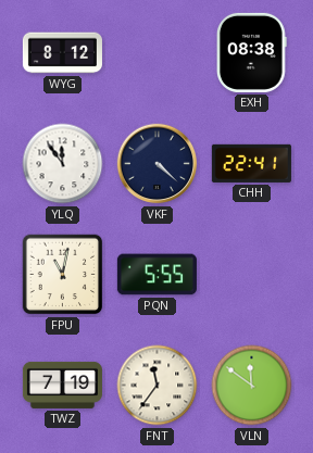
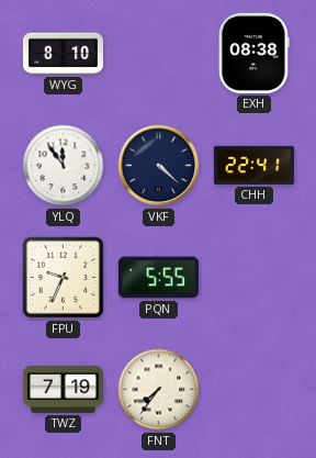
WYG: 8:12 -> 8:10
FPU: 11:02 -> 9:34
FNT: 11:36 -> 7:36
VLN: 11:51 -> none
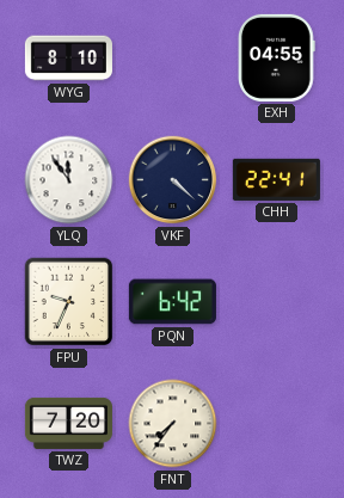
EXH: 08:38 -> 04:55
PQN: 5:55 -> 6:42
TWZ: 7:19 -> 7:20
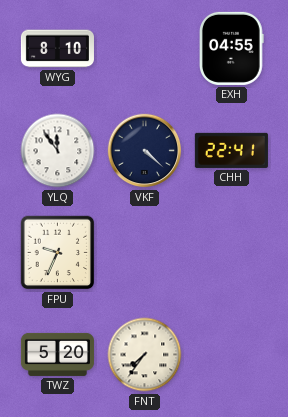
PQN: 6:42 -> none
TWZ: 7:20 -> 5:20
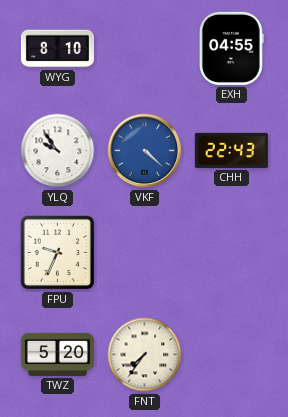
YLQ: 11:54 -> 9:54
VKF dial: navy -> blue
CHH: 22:41 -> 22:43
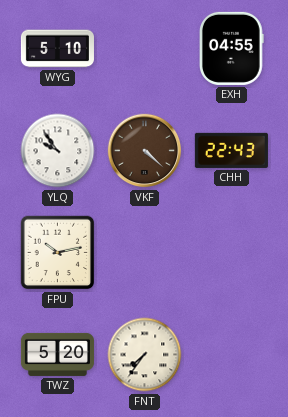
WYG: 8:10 -> 5:10
VKF dial: blue -> brown
FPU: 9:34 -> 10:13
